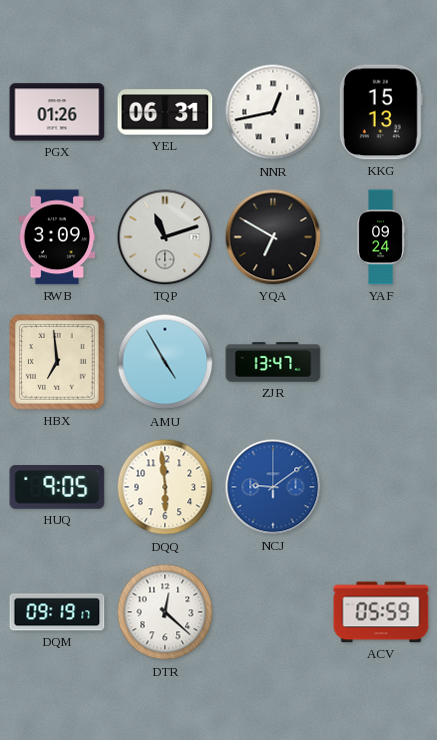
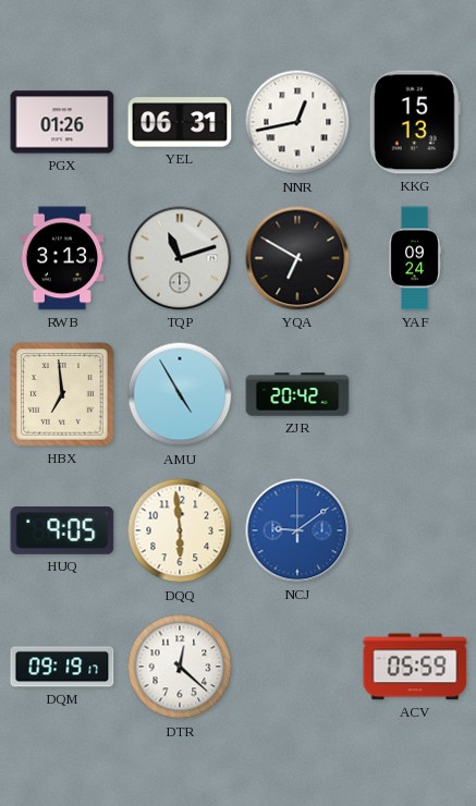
RWB: 3:09 -> 3:13
ZJR: 13:47 -> 20:42
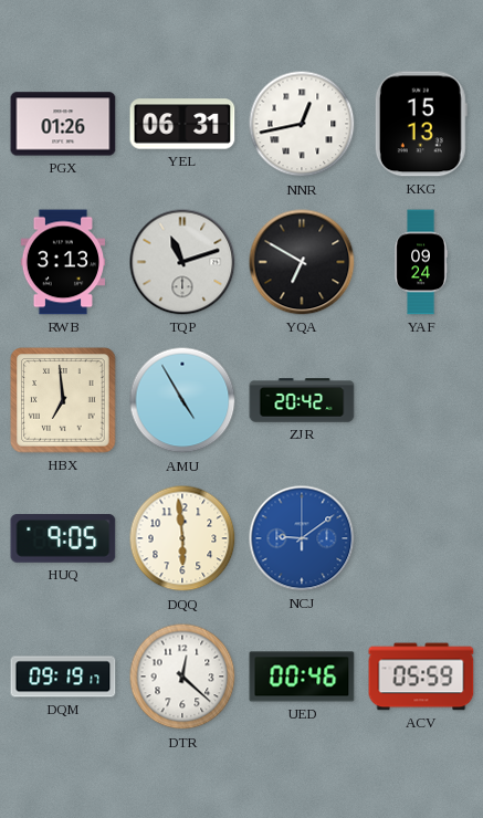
UED: none -> 00:46
